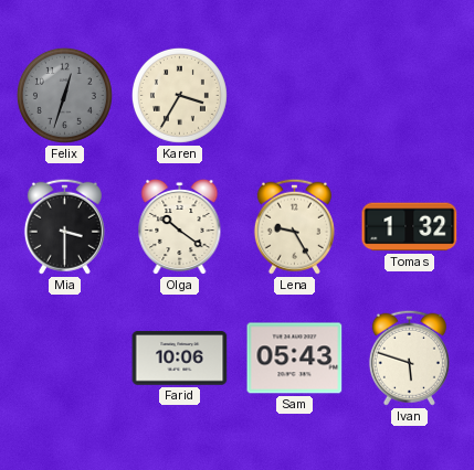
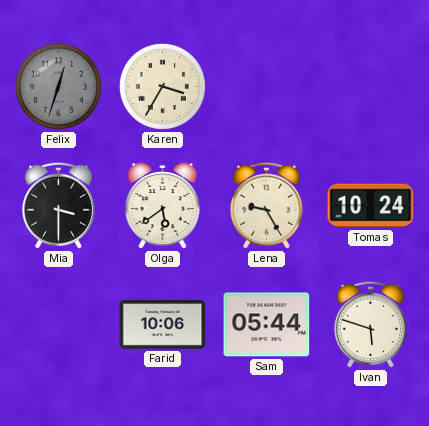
Olga: 10:21 -> 5:39
Tomas: 1:32 -> 10:24
Sam: 05:43 -> 05:44
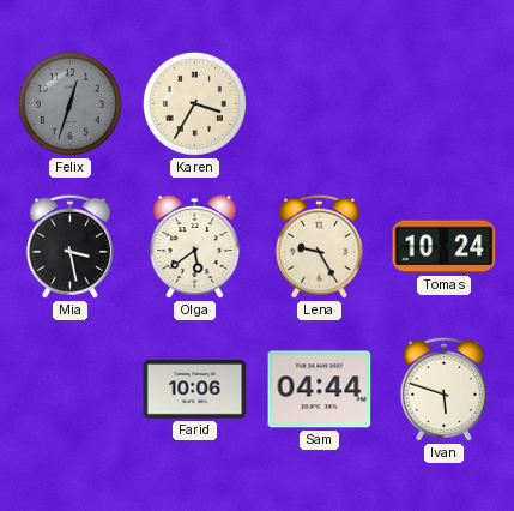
Mia: 3:30 -> 3:28
Sam: 05:44 -> 04:44
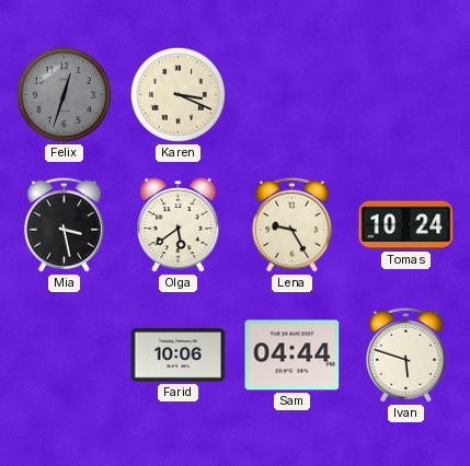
Karen: 3:35 -> 3:19
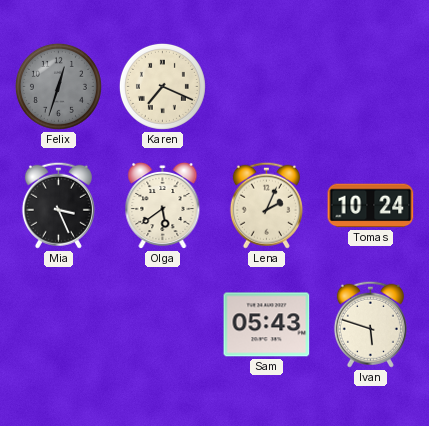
Karen: 3:19 -> 7:19
Mia: 3:28 -> 3:26
Lena: 9:25 -> 2:04
Farid: 10:06 -> none
Sam: 04:44 -> 05:43
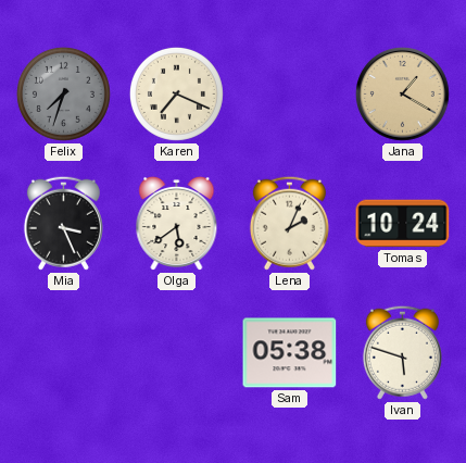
Felix: 12:33 -> 7:33
Jana: none -> 1:20
Sam: 05:43 -> 05:38
